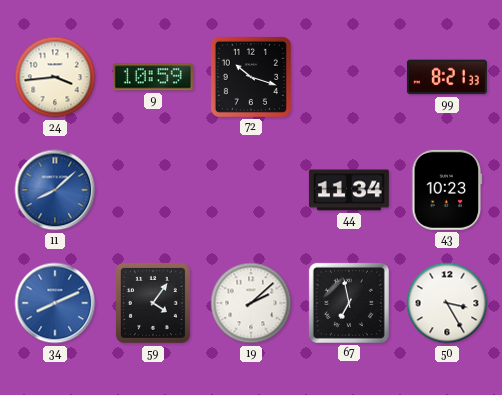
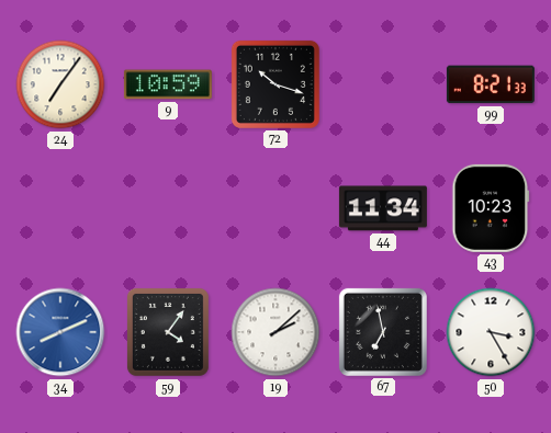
24: 3:44 -> 7:06
11: 8:08 -> none
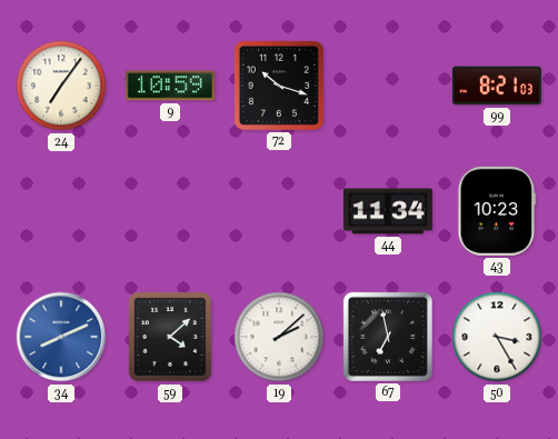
99: 8:21:33 -> 8:21:03
59: 4:06 -> 4:08
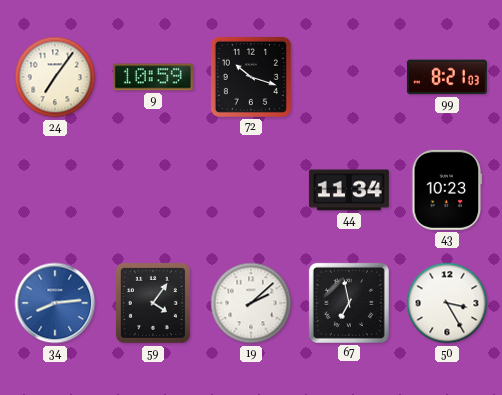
34: 8:11 -> 8:14
59: 4:08 -> 4:06
